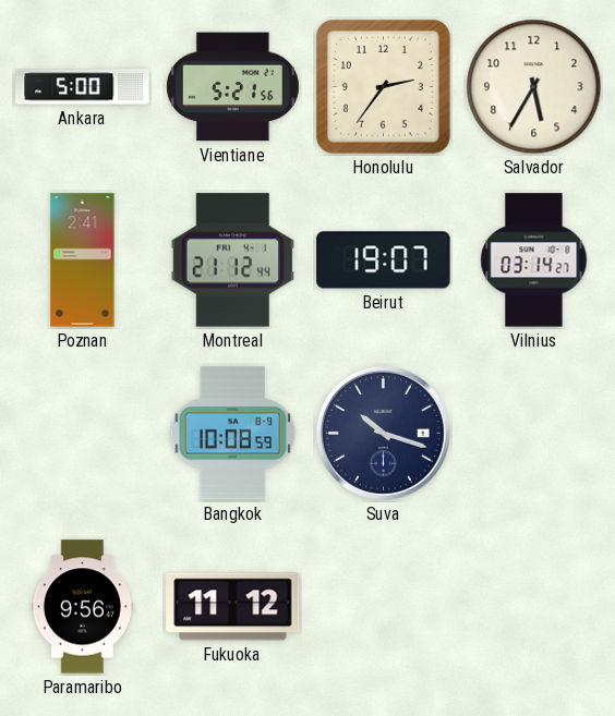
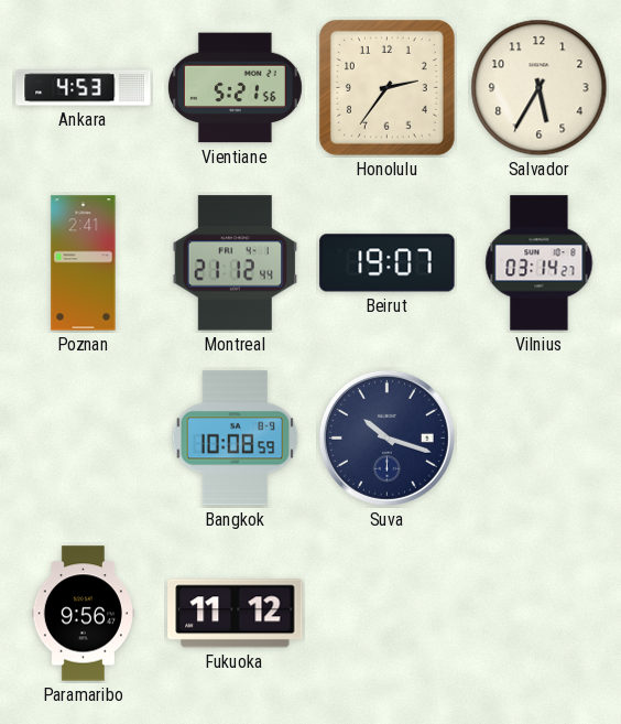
Ankara: 5:00 -> 4:53
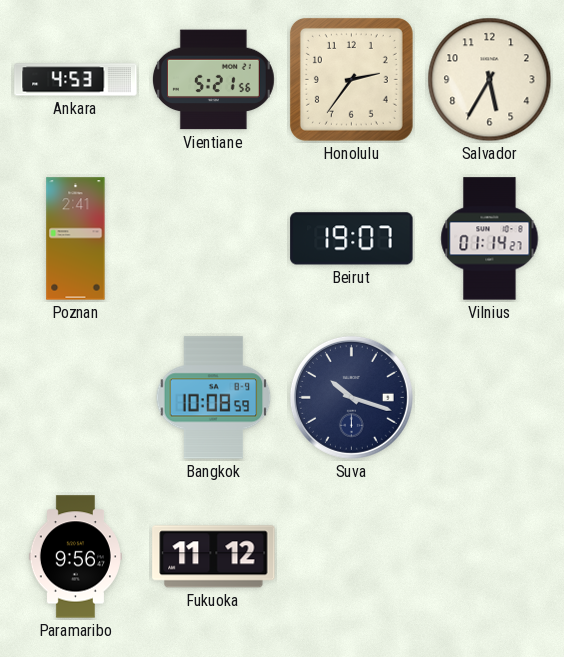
Montreal: 21:12 -> none
Vilnius: 03:14 -> 01:14
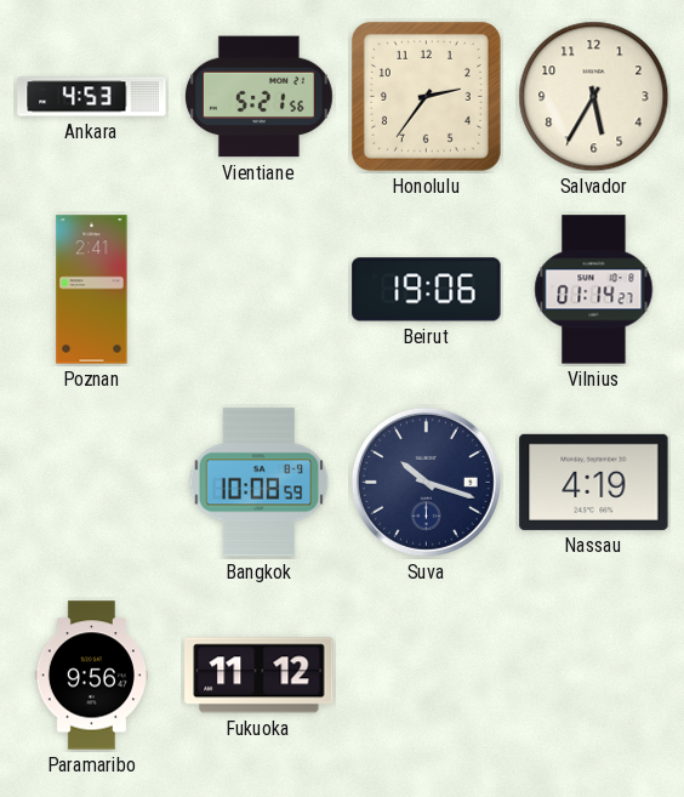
Beirut: 19:07 -> 19:06
Nassau: none -> 4:19
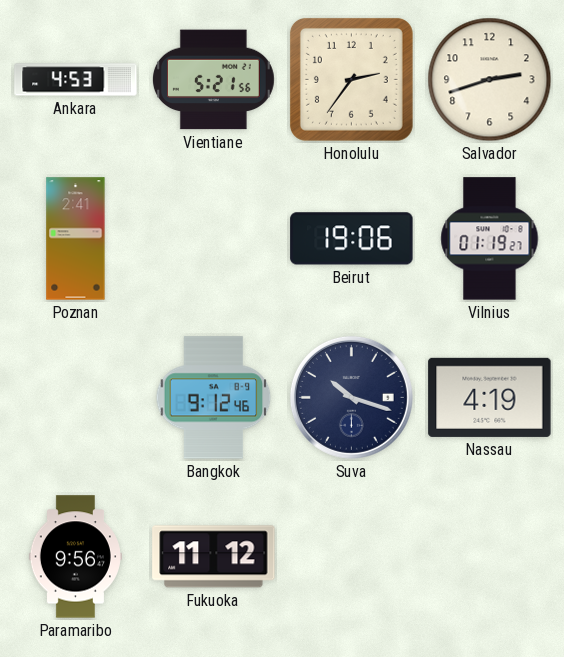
Salvador: 5:35 -> 2:42
Vilnius: 01:14 -> 01:19
Bangkok: 10:08 -> 9:12
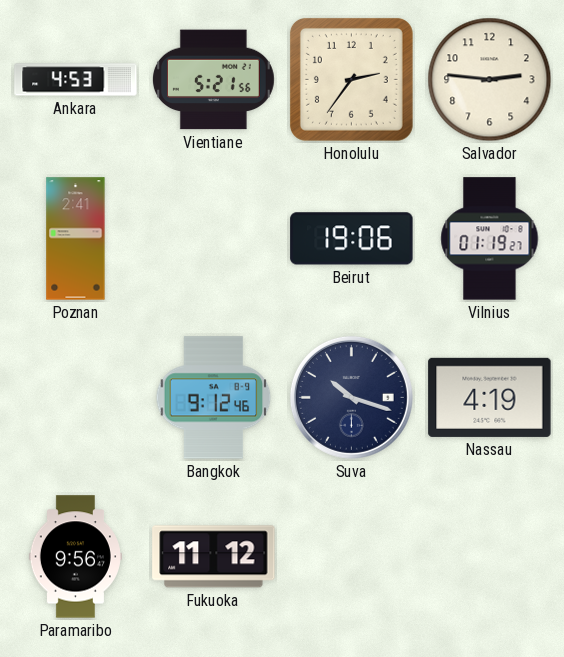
Salvador: 2:42 -> 2:46
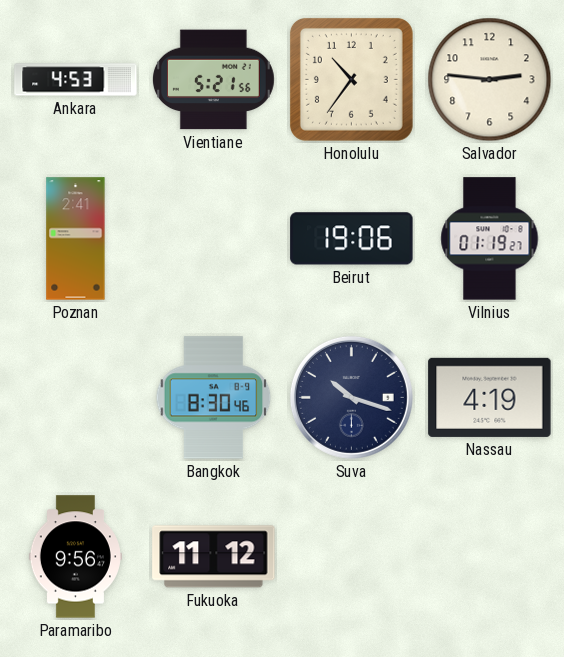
Honolulu: 2:36 -> 10:36
Bangkok: 9:12 -> 8:30
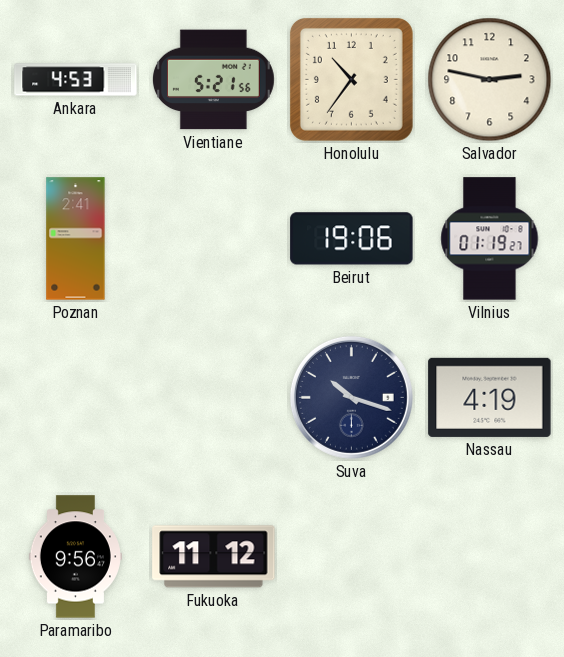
Salvador: 2:46 -> 2:47
Bangkok: 8:30 -> none
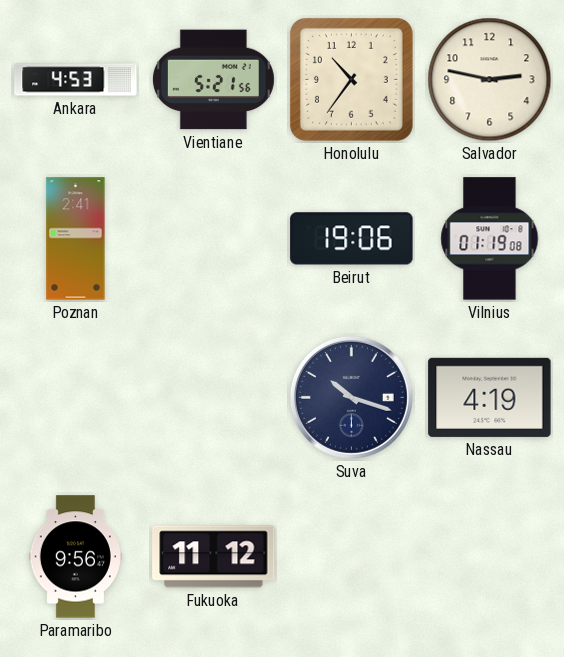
Vilnius: 01:19:27 -> 01:19:08
